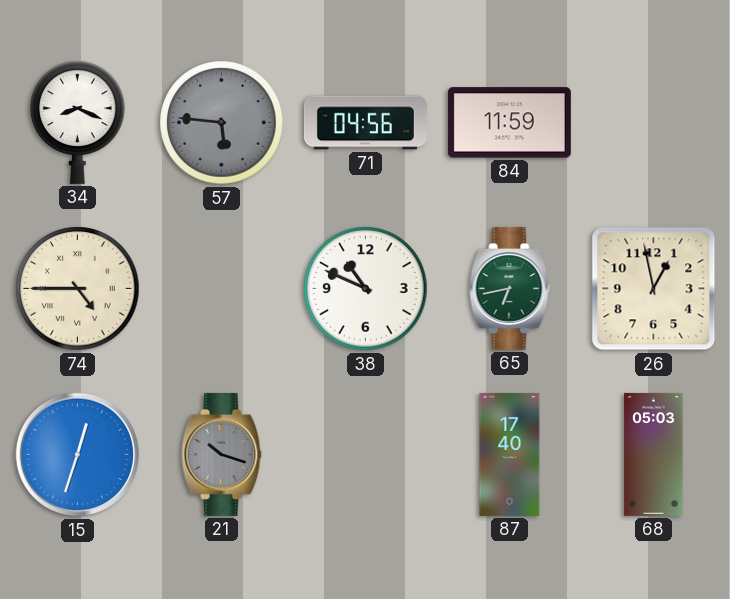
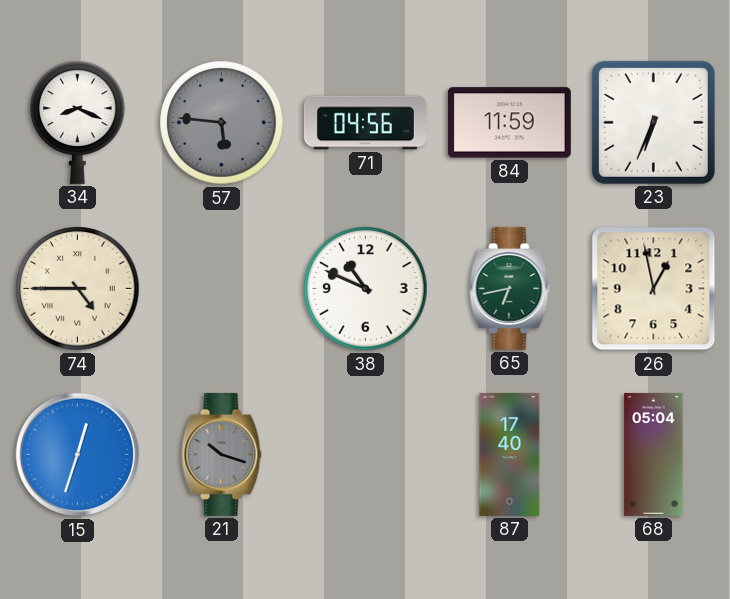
23: none -> 6:34
68: 05:03 -> 05:04
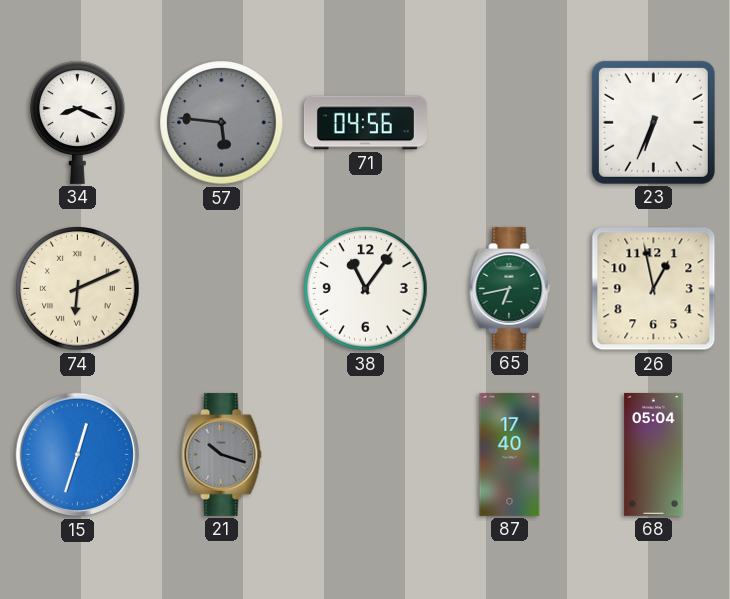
84: 11:59 -> none
74: 4:45 -> 6:11
38: 10:49 -> 11:06
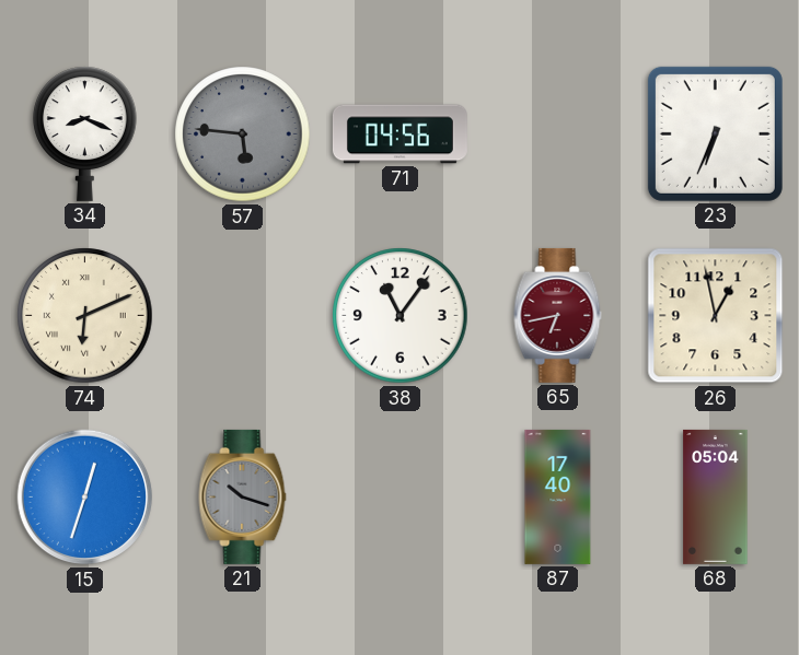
65 dial: green -> burgundy
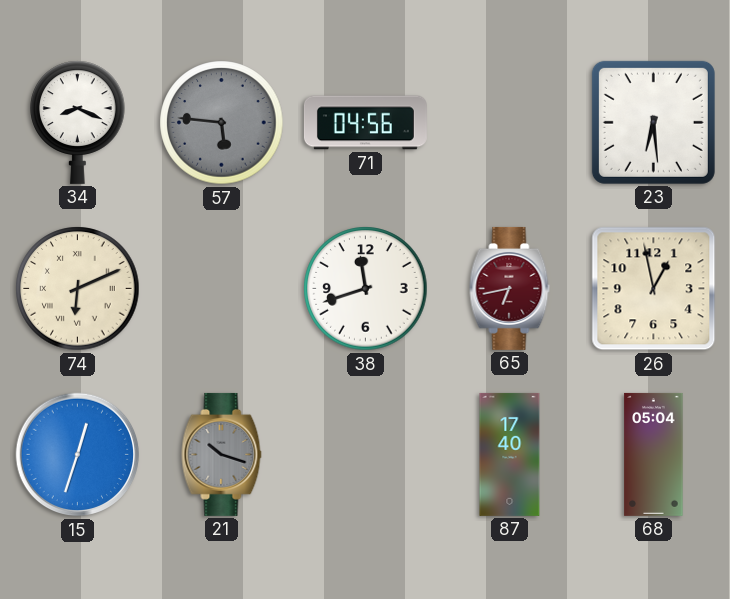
23: 6:34 -> 6:29
38: 11:06 -> 11:42
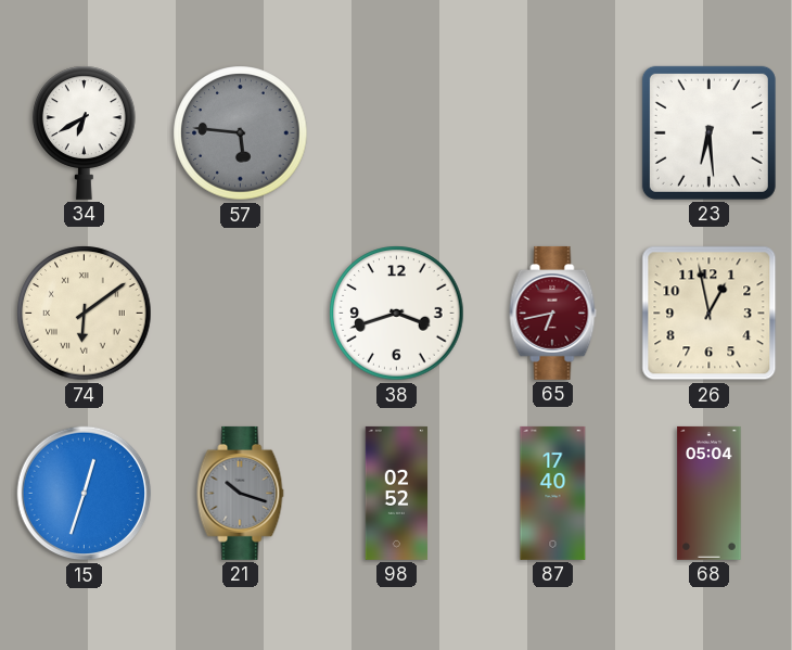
34: 8:19 -> 6:40
71: 04:56 -> none
74: 6:11 -> 6:09
38: 11:42 -> 3:42
98: none -> 02:52
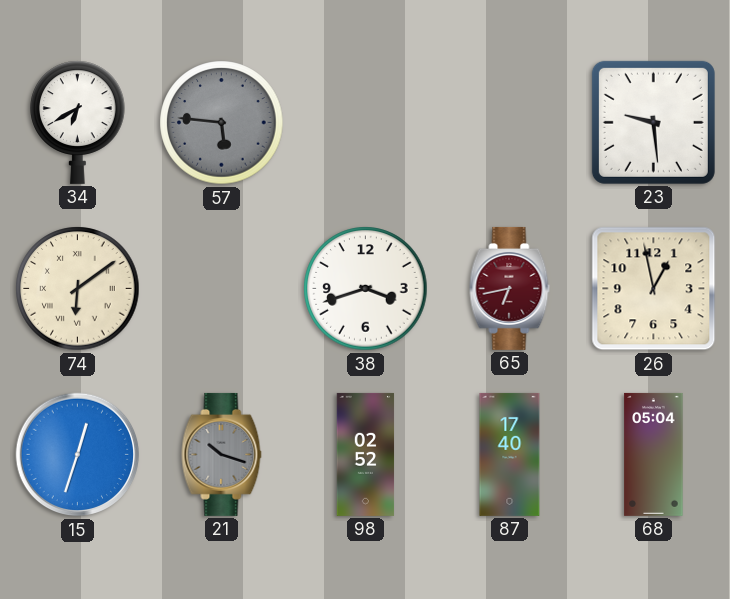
23: 6:29 -> 9:29
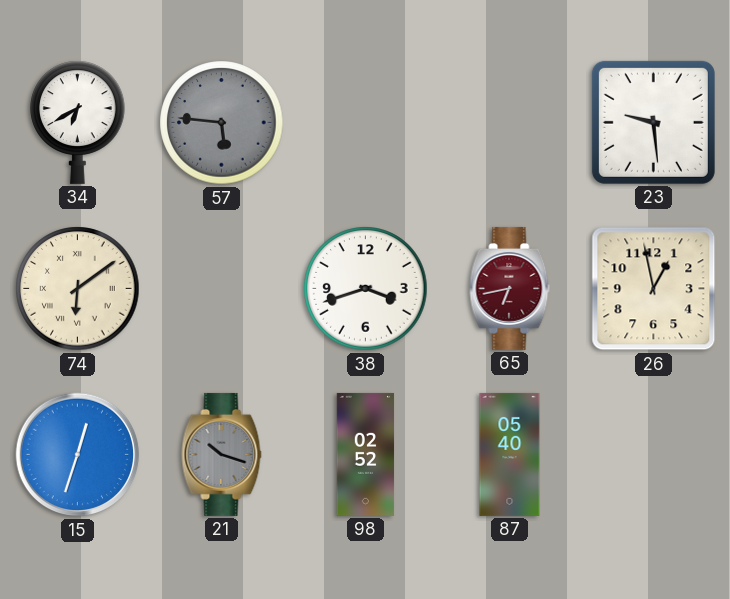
87: 17:40 -> 05:40
68: 05:04 -> none
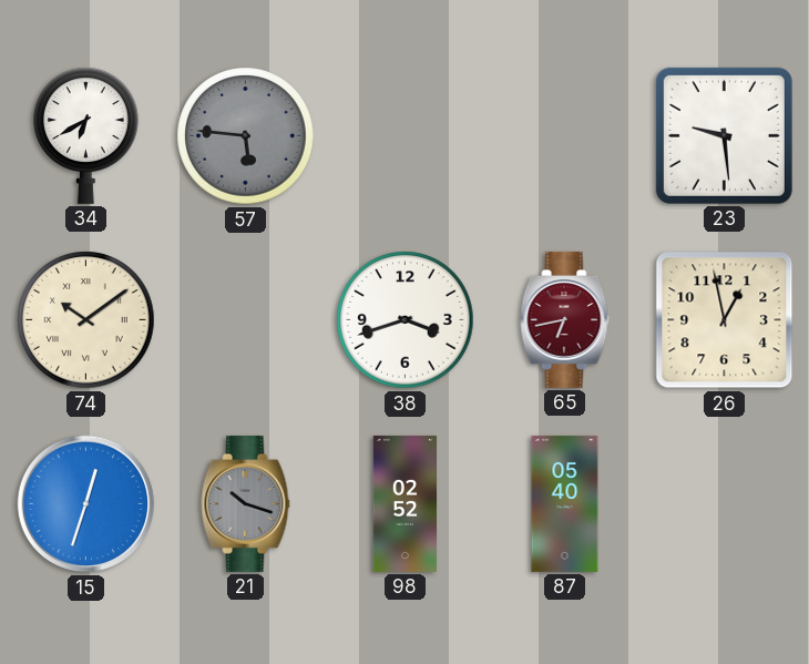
74: 6:09 -> 10:09
